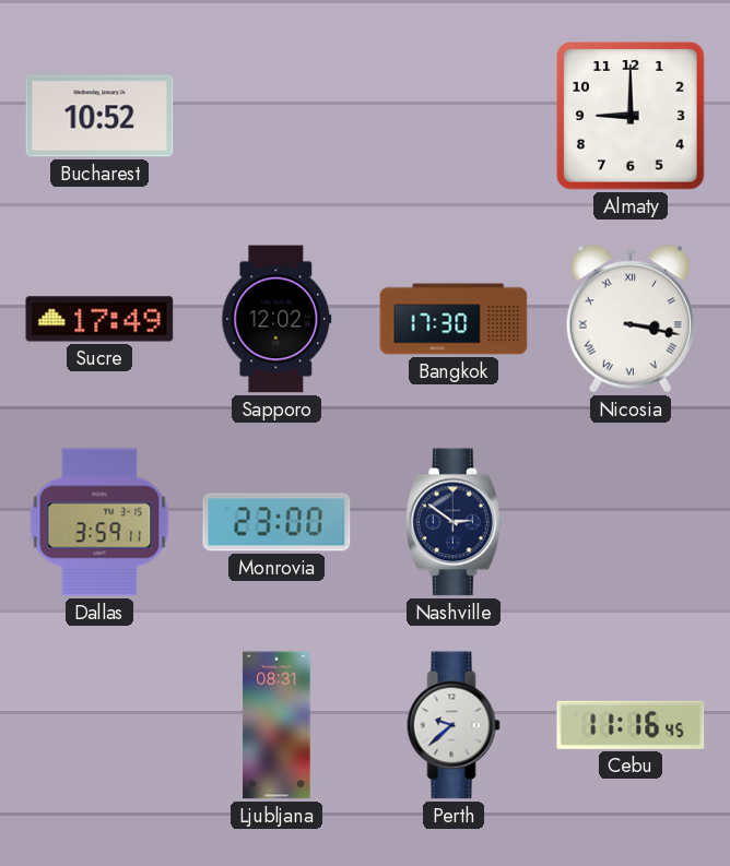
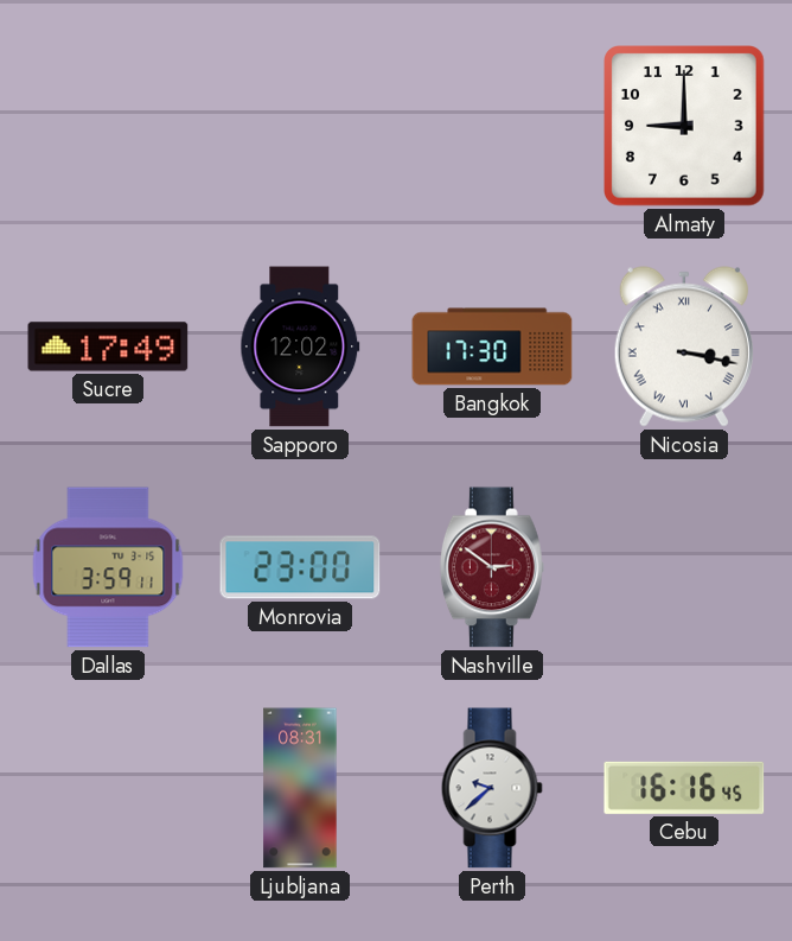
Bucharest: 10:52 -> none
Nashville dial: navy -> burgundy
Cebu: 11:16 -> 16:16
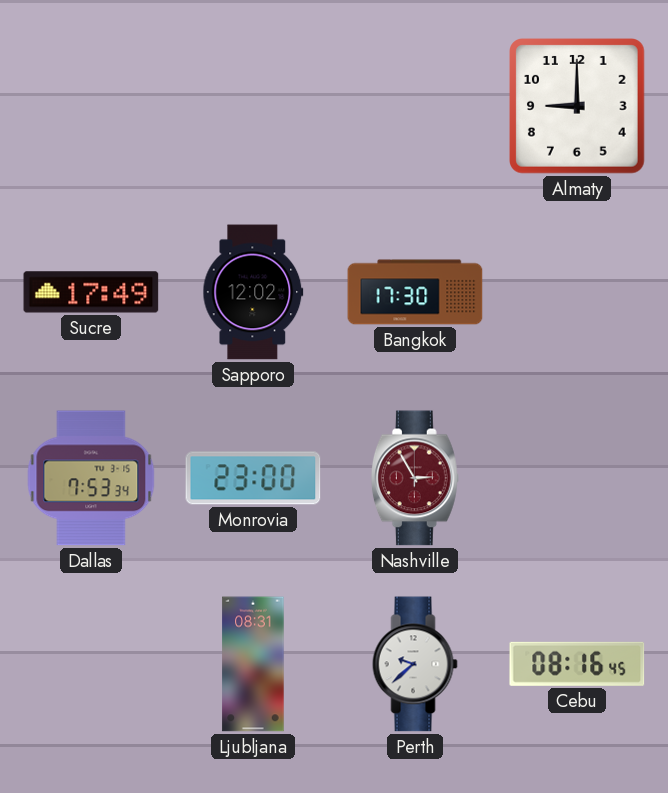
Nicosia: 3:17 -> none
Dallas: 3:59 -> 7:53
Nashville: 2:51 -> 2:55
Cebu: 16:16 -> 08:16
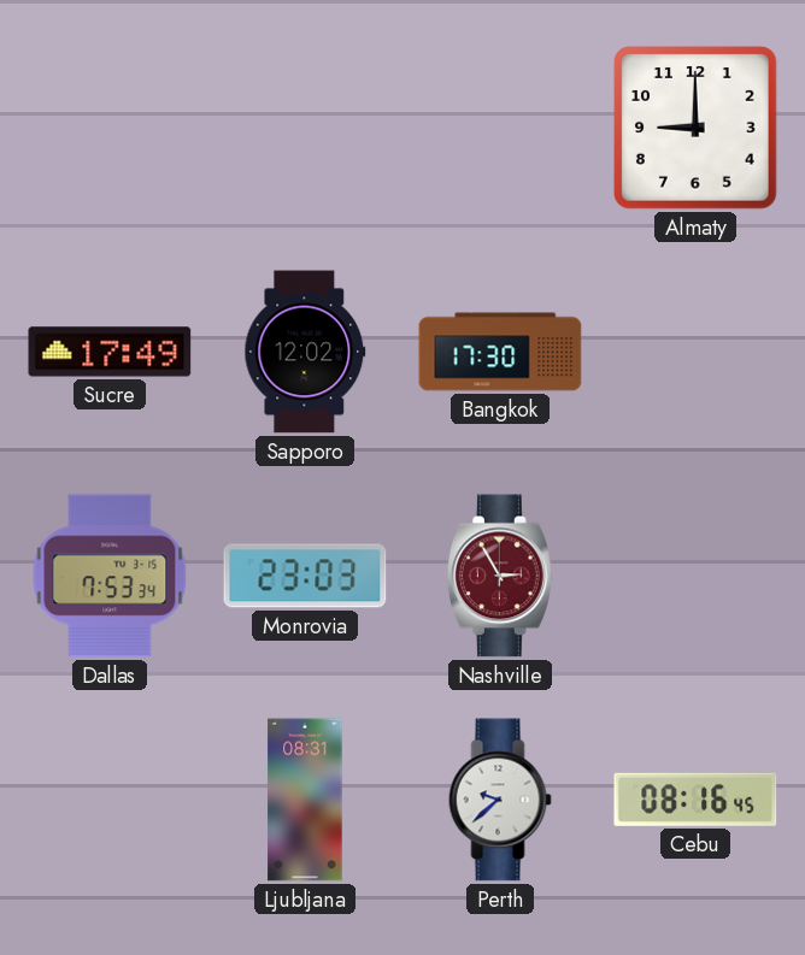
Monrovia: 23:00 -> 23:03
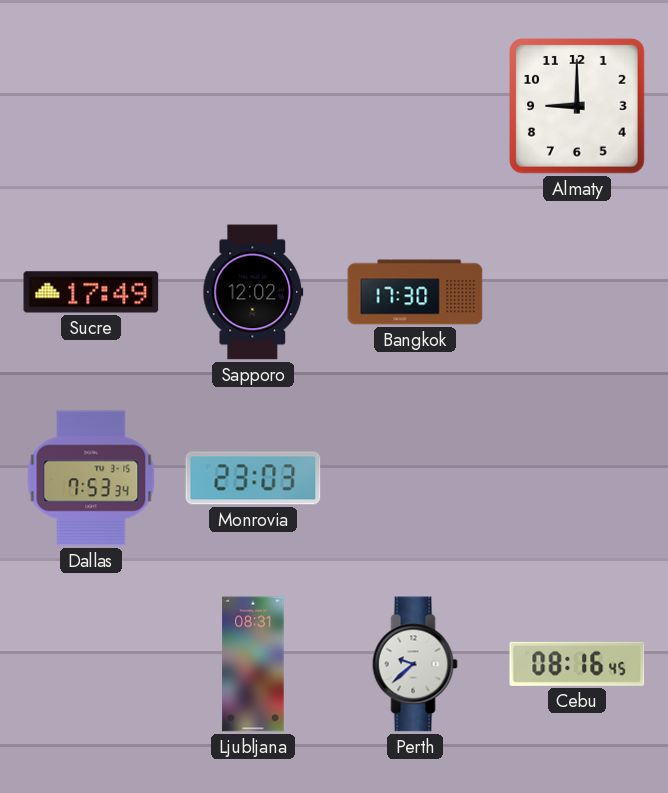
Nashville: 2:55 -> none
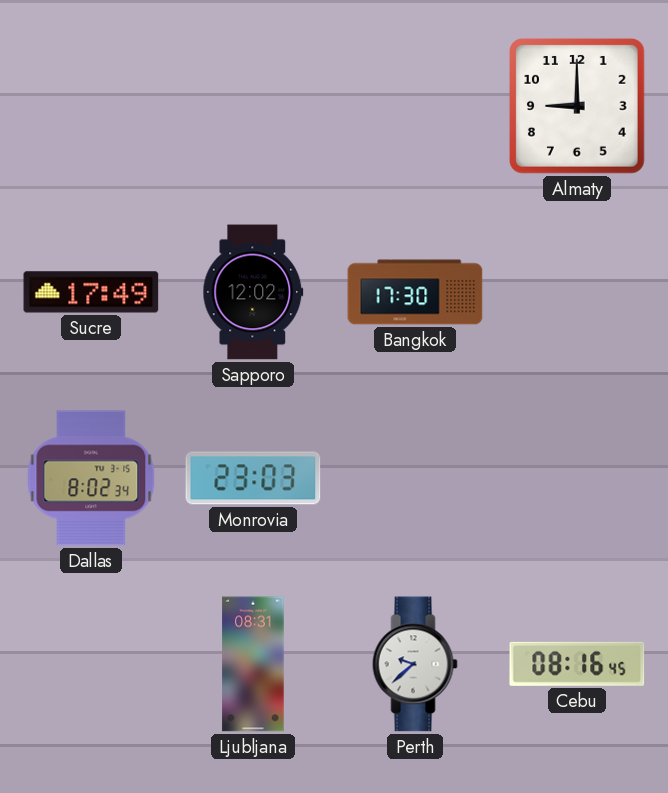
Dallas: 7:53 -> 8:02
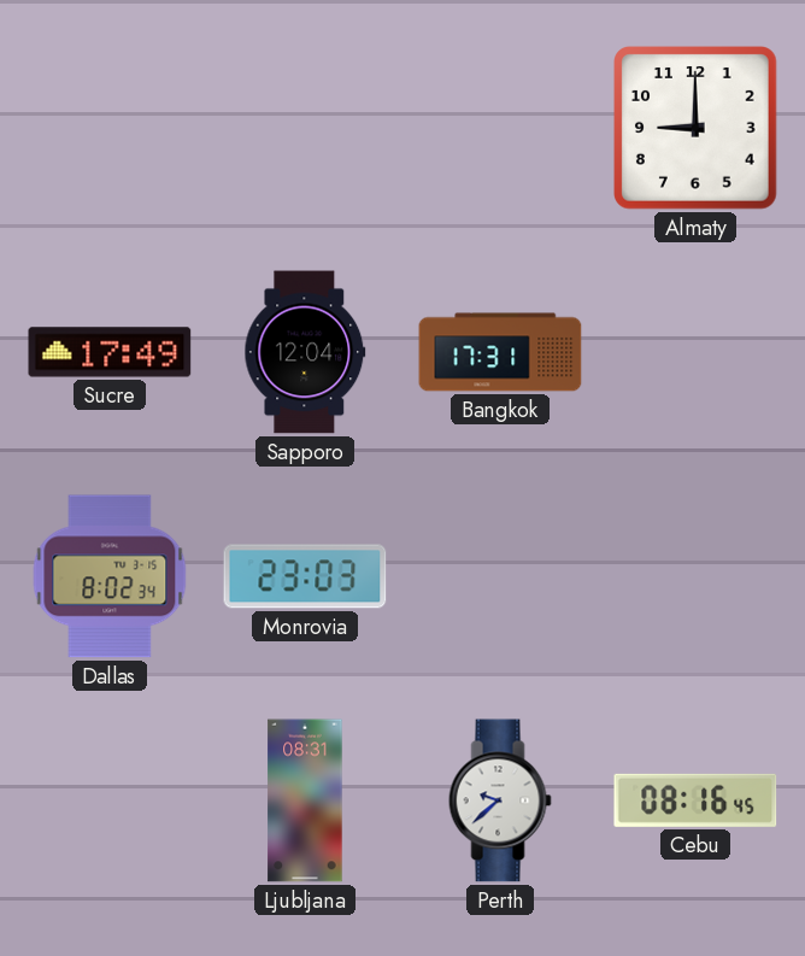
Sapporo: 12:02 -> 12:04
Bangkok: 17:30 -> 17:31
